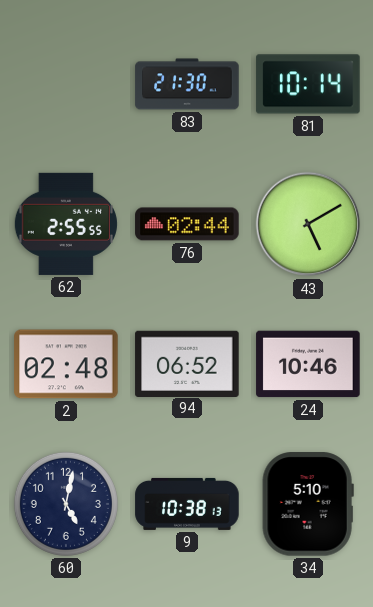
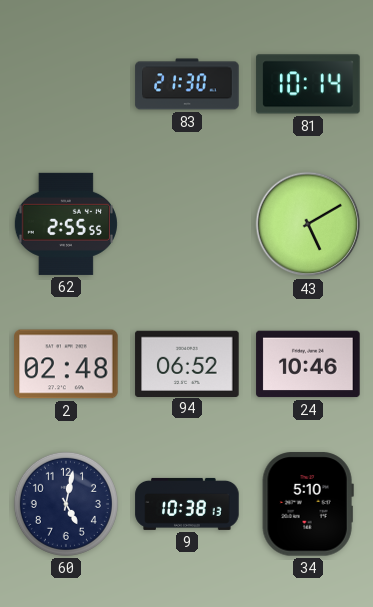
76: 02:44 -> none
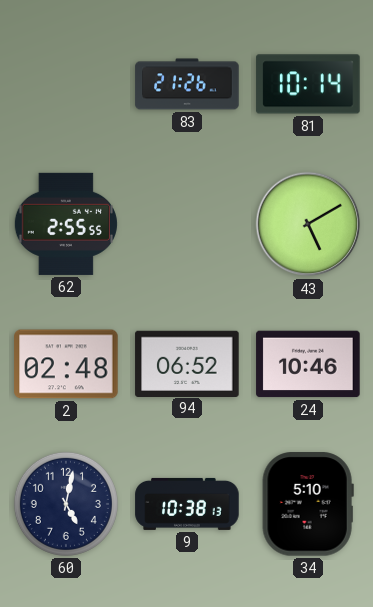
83: 21:30 -> 21:26
